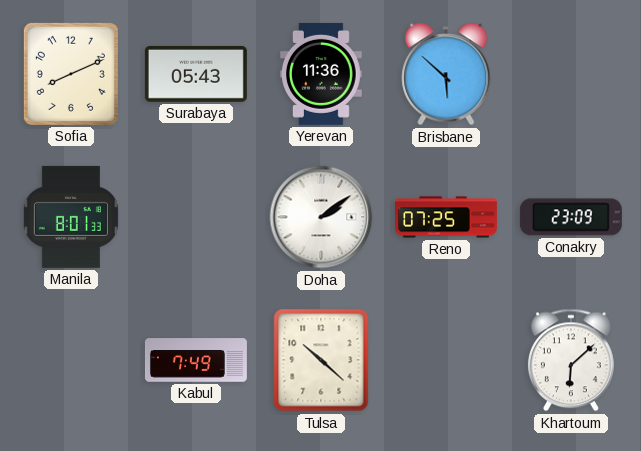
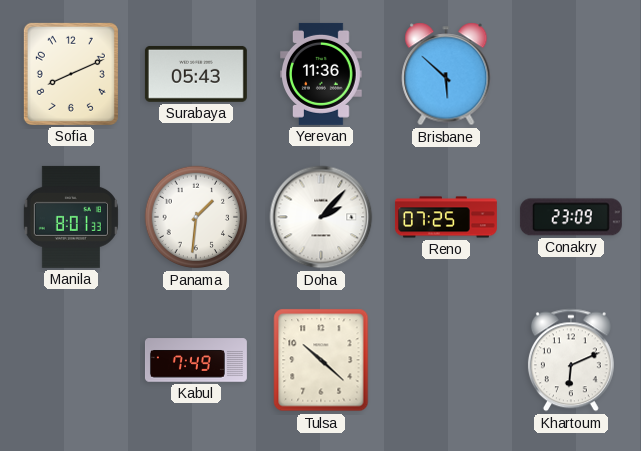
Panama: none -> 1:31
Doha: 2:09 -> 2:07
Khartoum: 6:08 -> 6:11
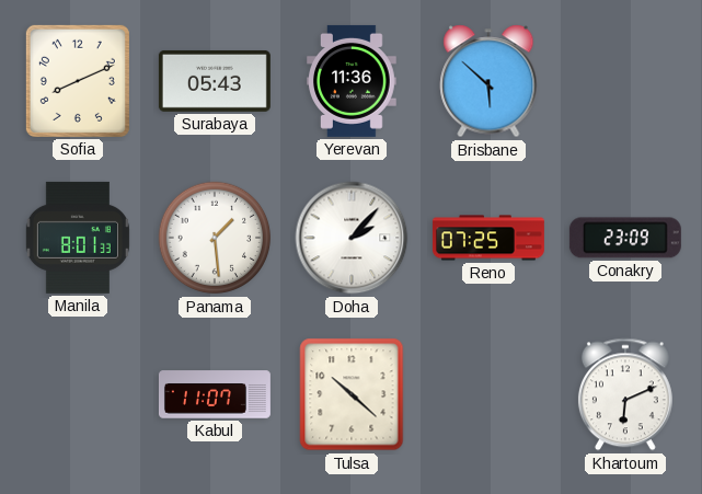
Panama: 1:31 -> 1:29
Kabul: 7:49 -> 11:07
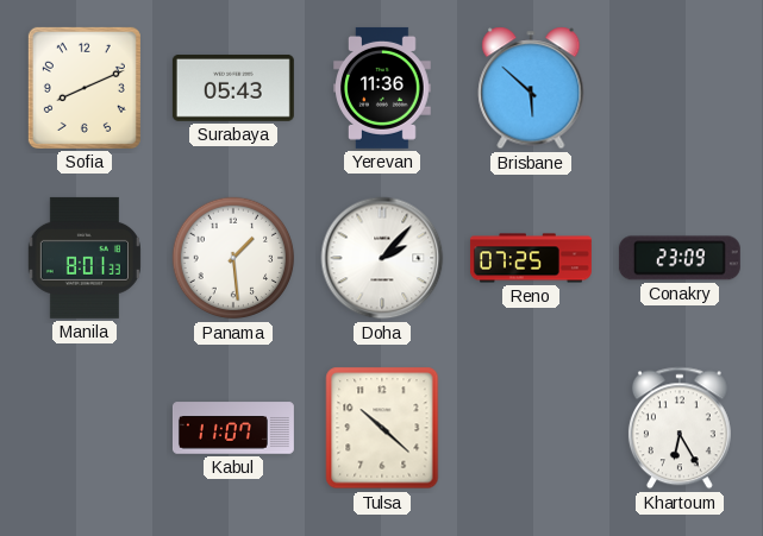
Khartoum: 6:11 -> 6:25
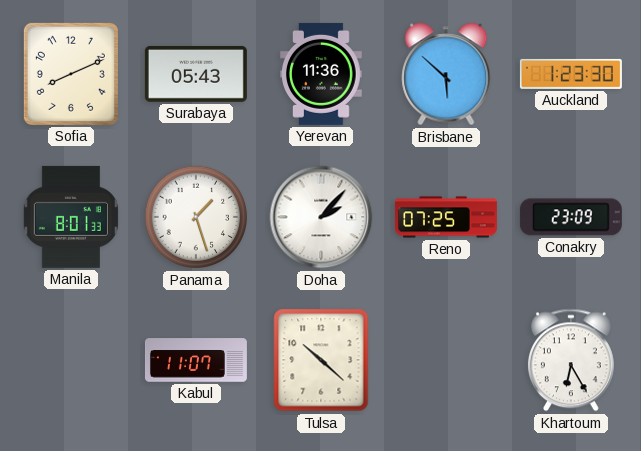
Auckland: none -> 1:23
Panama: 1:29 -> 1:27
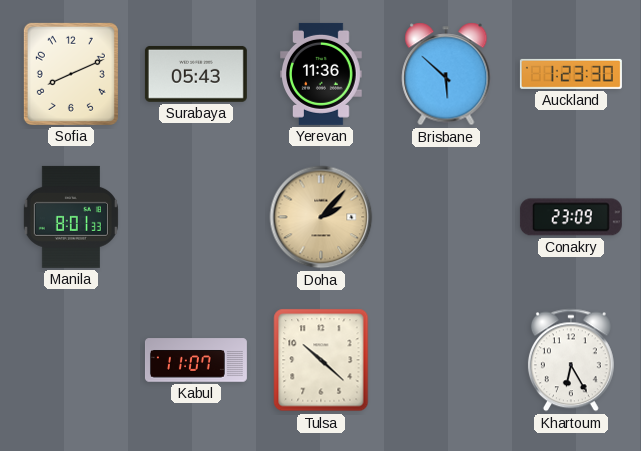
Panama: 1:27 -> none
Doha dial: white -> champagne
Reno: 07:25 -> none
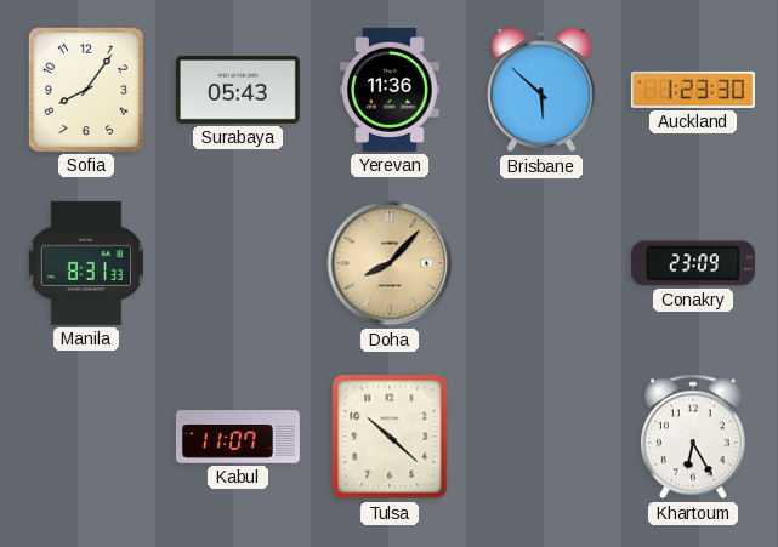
Sofia: 8:11 -> 8:06
Manila: 8:01 -> 8:31
Doha: 2:07 -> 8:07
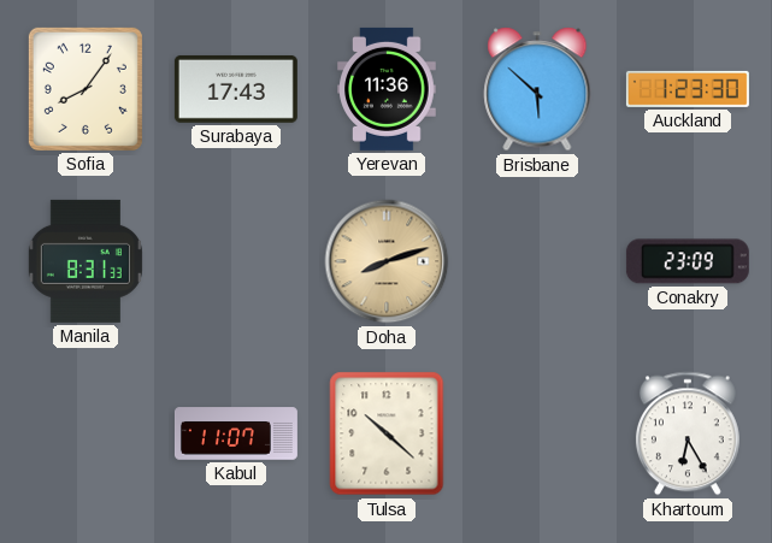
Surabaya: 05:43 -> 17:43
Doha: 8:07 -> 8:12
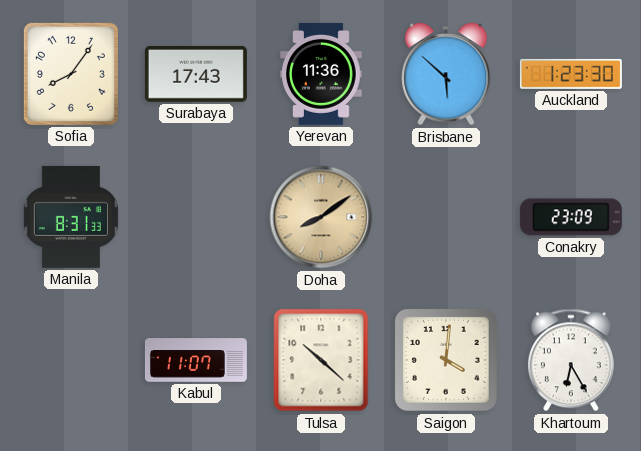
Doha: 8:12 -> 8:09
Saigon: none -> 4:01
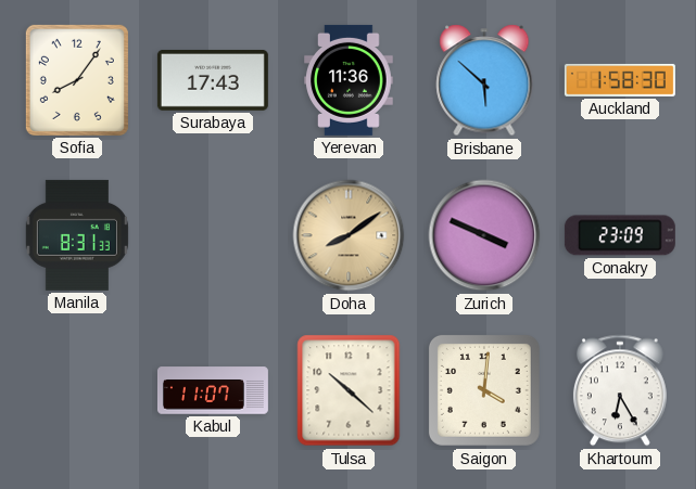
Auckland: 1:23 -> 1:58
Zurich: none -> 3:49
